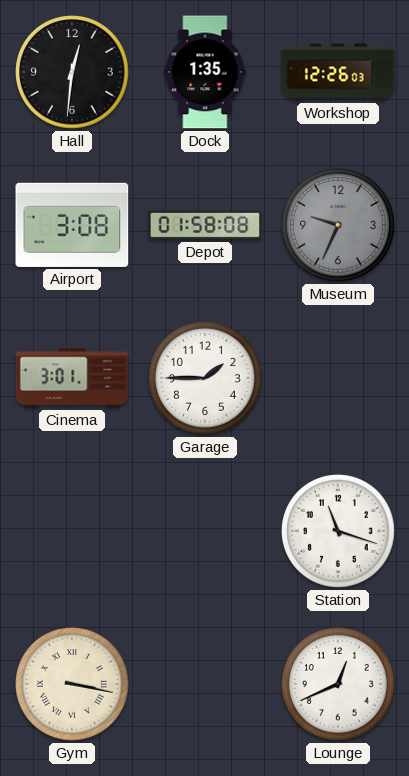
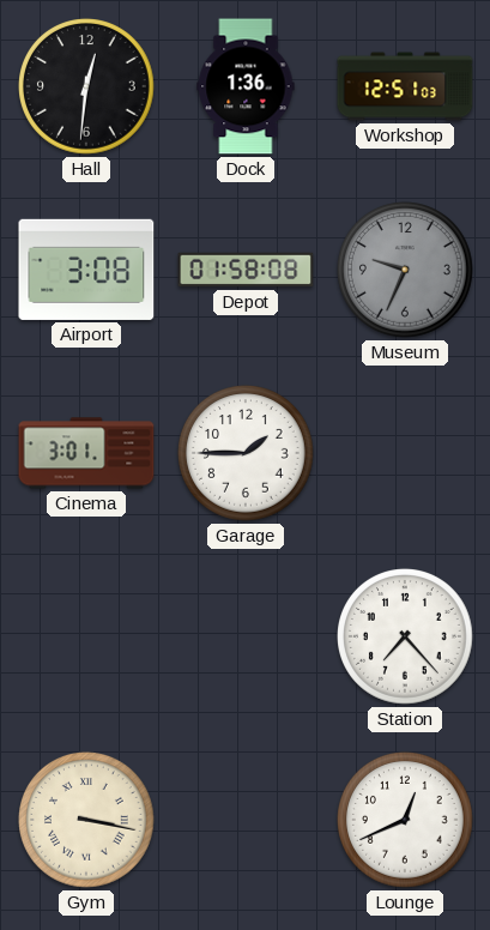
Dock: 1:35 -> 1:36
Workshop: 12:26 -> 12:51
Station: 11:18 -> 7:23
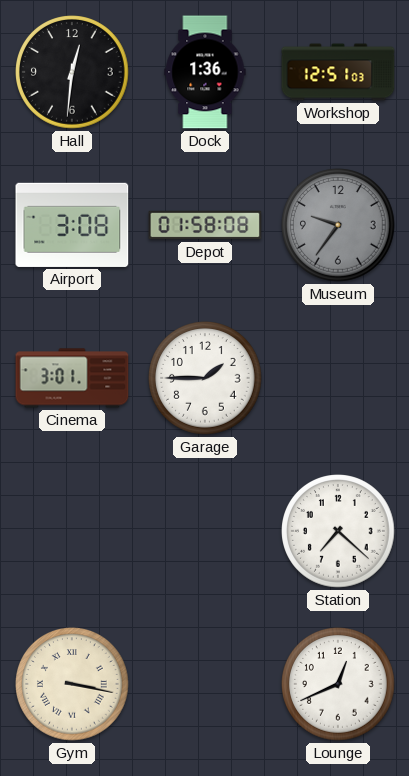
Museum: 9:34 -> 9:36
Station: 7:23 -> 7:22
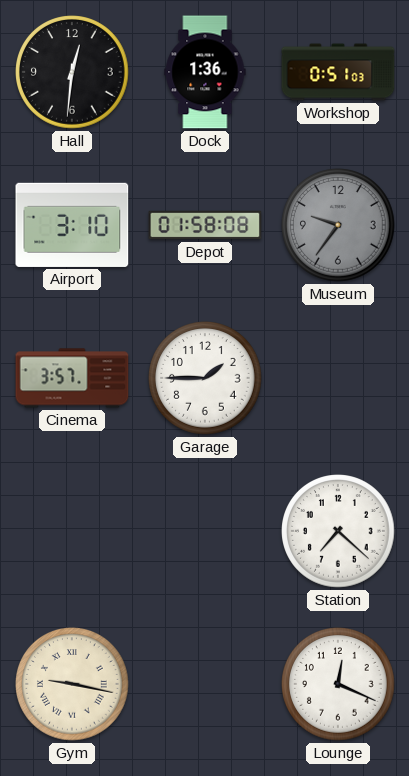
Workshop: 12:51 -> 0:51
Airport: 3:08 -> 3:10
Cinema: 3:01 -> 3:57
Gym: 3:17 -> 9:17
Lounge: 12:41 -> 12:19
